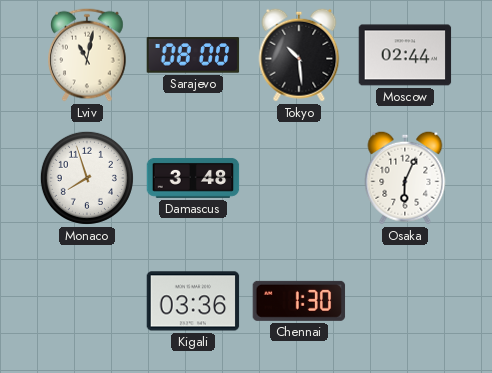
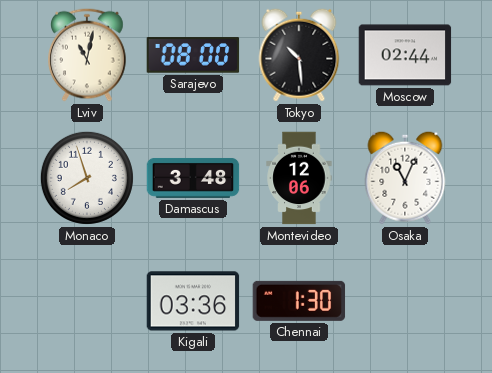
Montevideo: none -> 12:06
Osaka: 6:04 -> 11:04
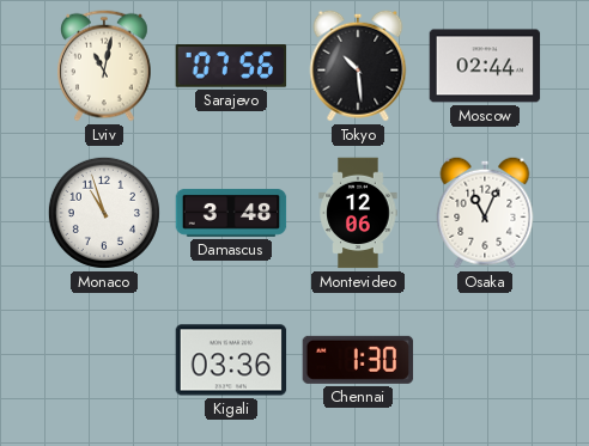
Sarajevo: 08:00 -> 07:56
Monaco: 7:57 -> 10:57
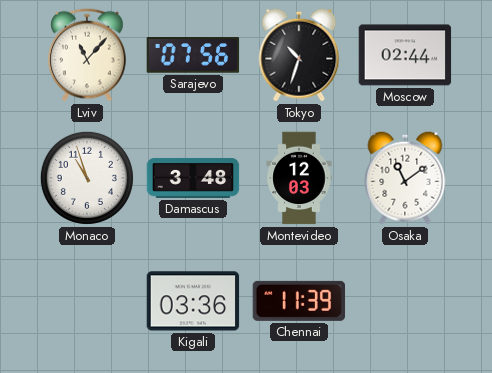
Lviv: 11:02 -> 11:07
Tokyo: 10:29 -> 10:33
Montevideo: 12:06 -> 12:03
Osaka: 11:04 -> 11:09
Chennai: 1:30 -> 11:39
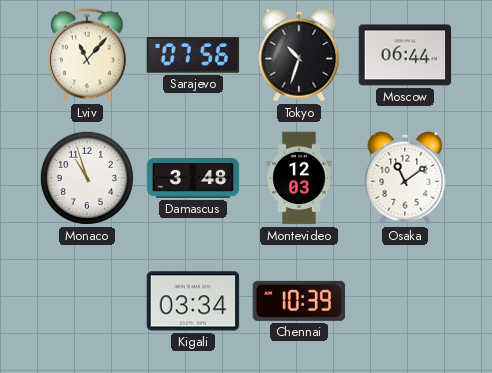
Moscow: 02:44 -> 06:44
Kigali: 03:36 -> 03:34
Chennai: 11:39 -> 10:39
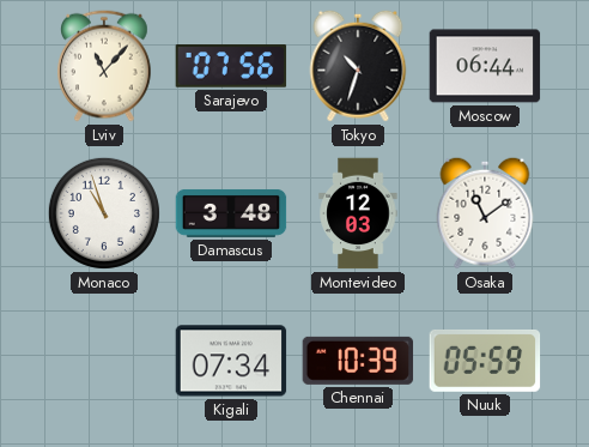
Kigali: 03:34 -> 07:34
Nuuk: none -> 05:59
